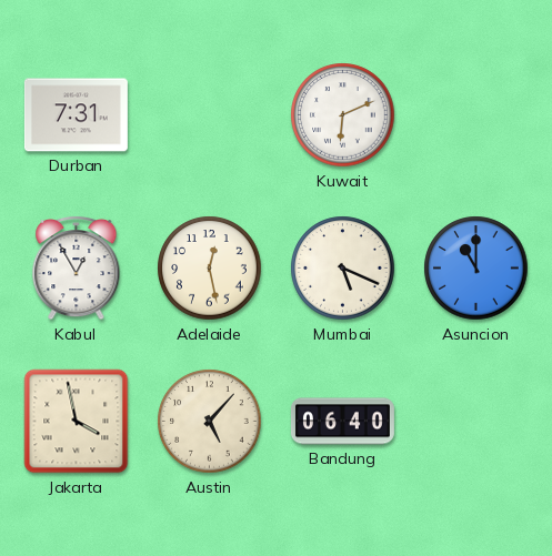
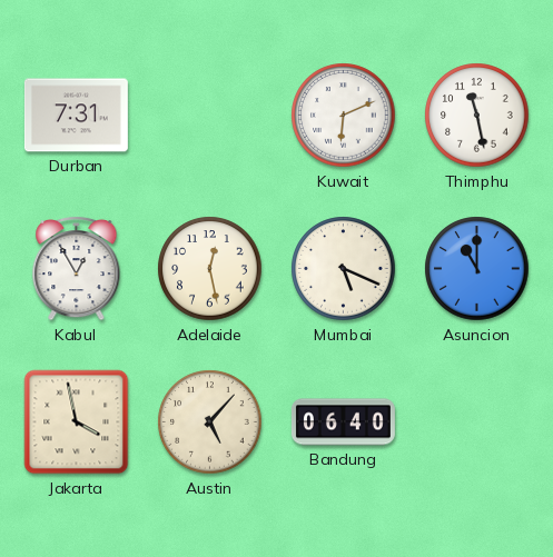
Thimphu: none -> 11:28
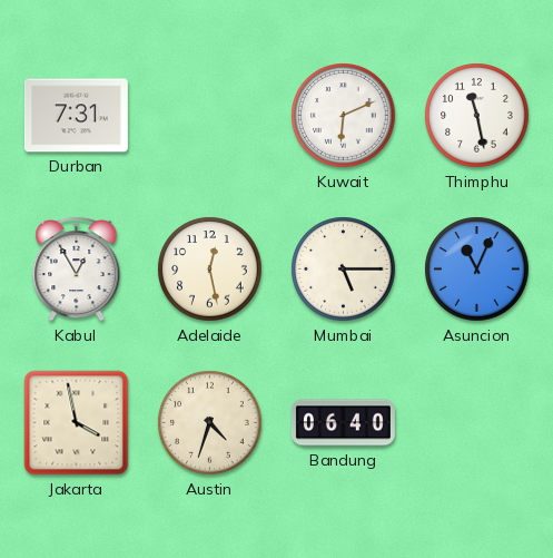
Mumbai: 5:19 -> 5:15
Asuncion: 11:00 -> 11:04
Austin: 5:07 -> 4:33
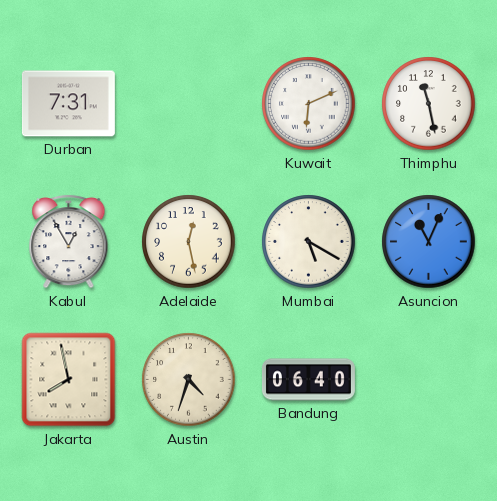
Mumbai: 5:15 -> 5:20
Jakarta: 3:58 -> 7:58
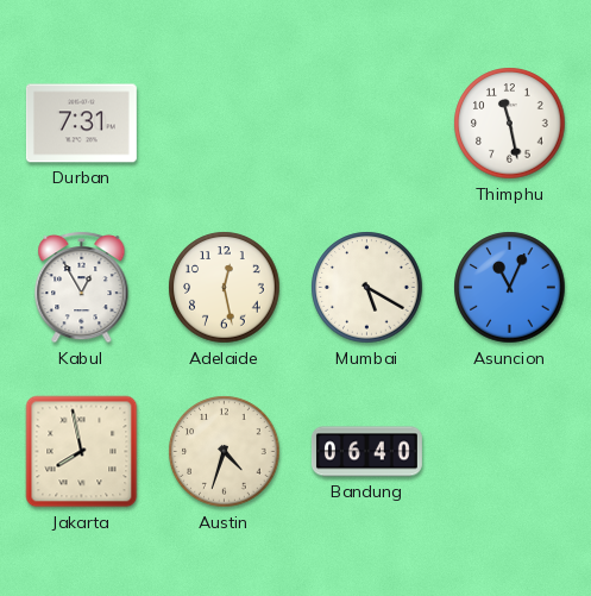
Kuwait: 6:11 -> none
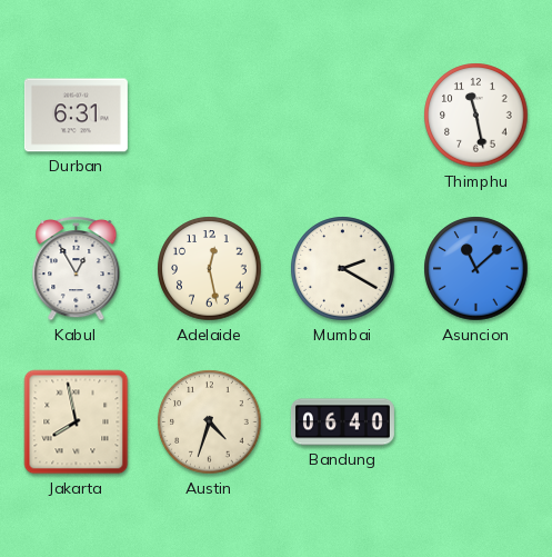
Durban: 7:31 -> 6:31
Mumbai: 5:20 -> 2:20
Asuncion: 11:04 -> 11:08
